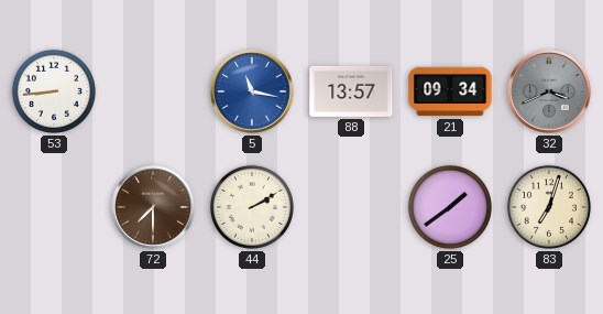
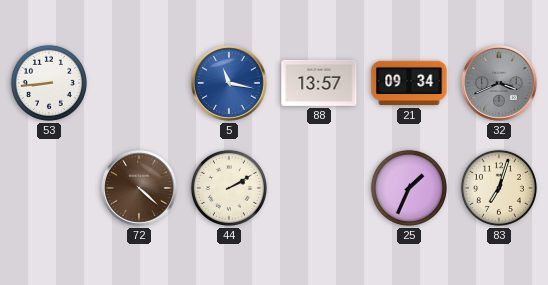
72: 7:30 -> 4:22
25: 1:39 -> 1:34
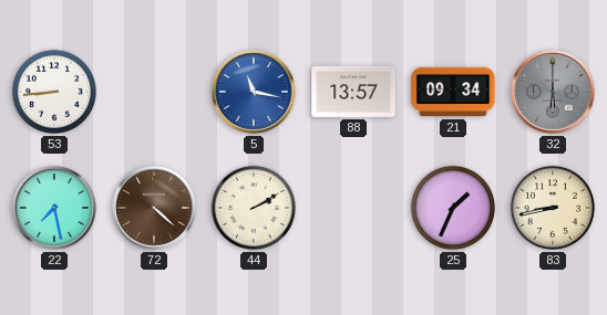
32: 3:41 -> 6:00
22: none -> 7:28
83: 7:03 -> 8:43
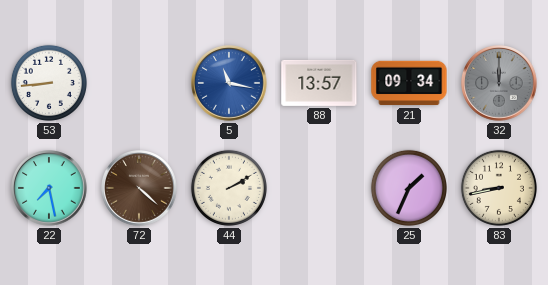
32: 6:00 -> 12:00
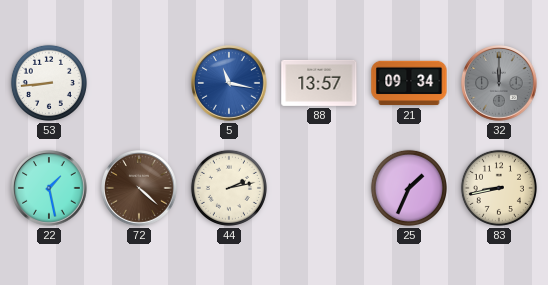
22: 7:28 -> 1:28
44: 2:10 -> 2:13
